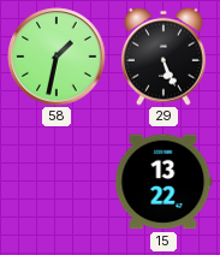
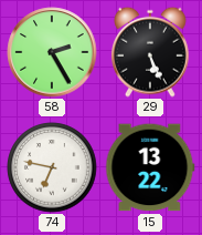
58: 1:32 -> 2:25
74: none -> 6:47
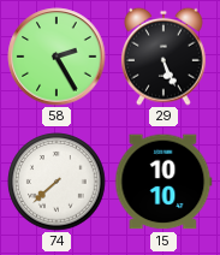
74: 6:47 -> 7:38
15: 13:22 -> 10:10
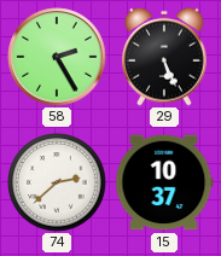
74: 7:38 -> 2:38
15: 10:10 -> 10:37
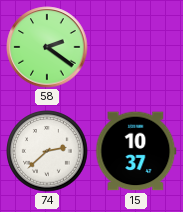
58: 2:25 -> 2:21
29: 5:26 -> none
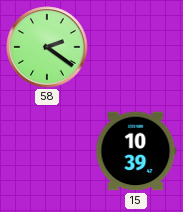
74: 2:38 -> none
15: 10:37 -> 10:39
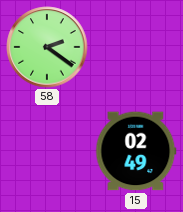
15: 10:39 -> 02:49
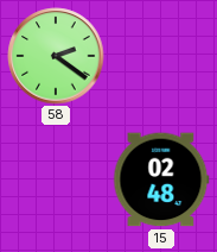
15: 02:49 -> 02:48
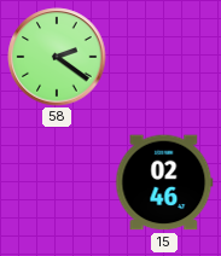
15: 02:48 -> 02:46
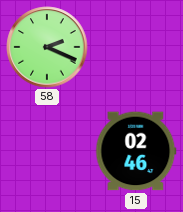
58: 2:21 -> 2:19
